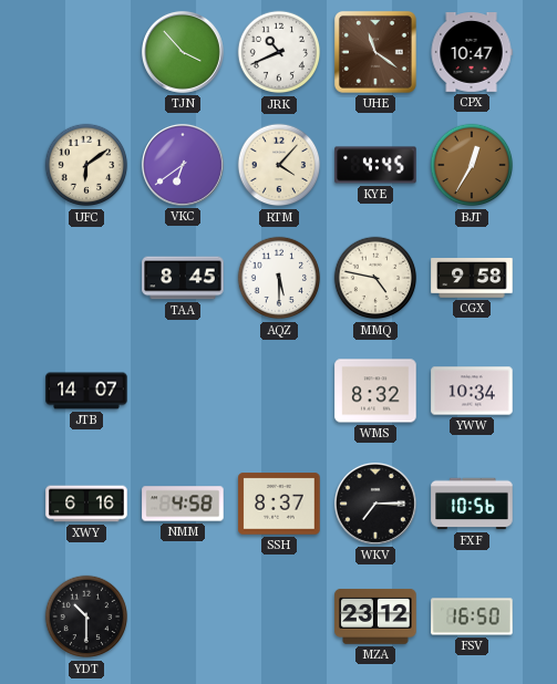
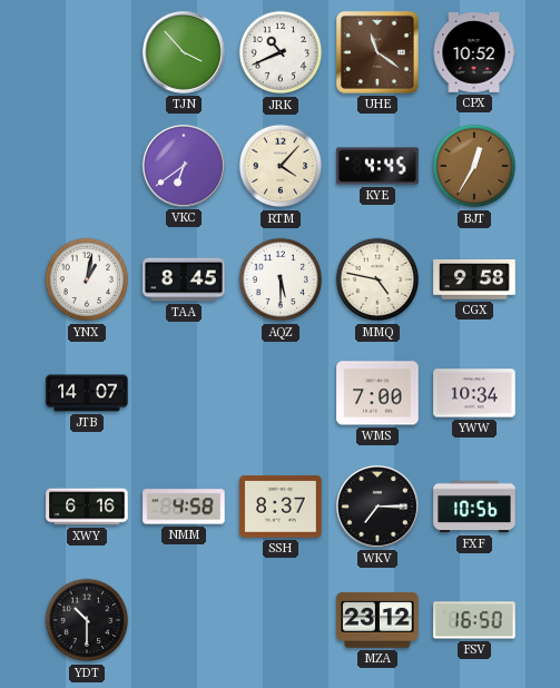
CPX: 10:47 -> 10:52
UFC: 6:09 -> none
YNX: none -> 1:02
WMS: 8:32 -> 7:00
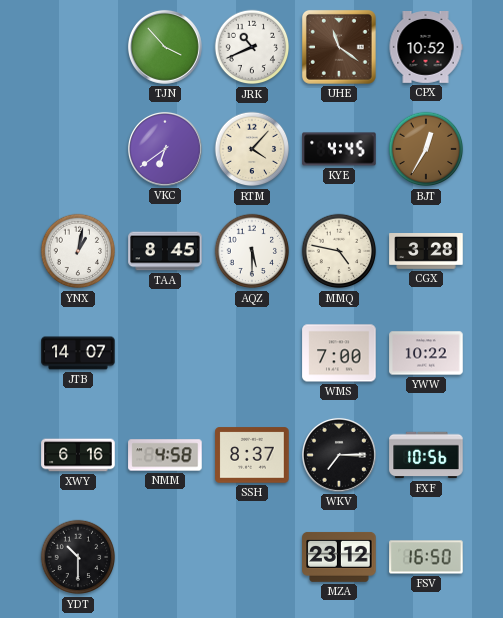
CGX: 9:58 -> 3:28
YWW: 10:34 -> 10:22
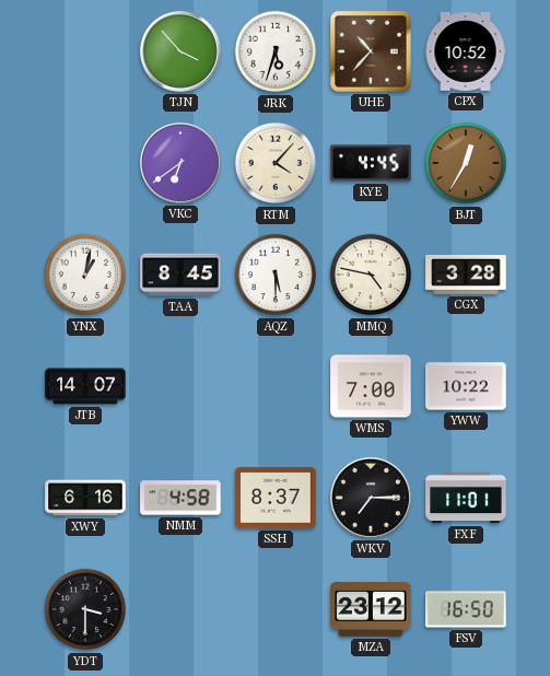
JRK: 10:41 -> 5:33
UHE: 11:21 -> 10:37
FXF: 10:56 -> 11:01
YDT: 10:30 -> 3:30
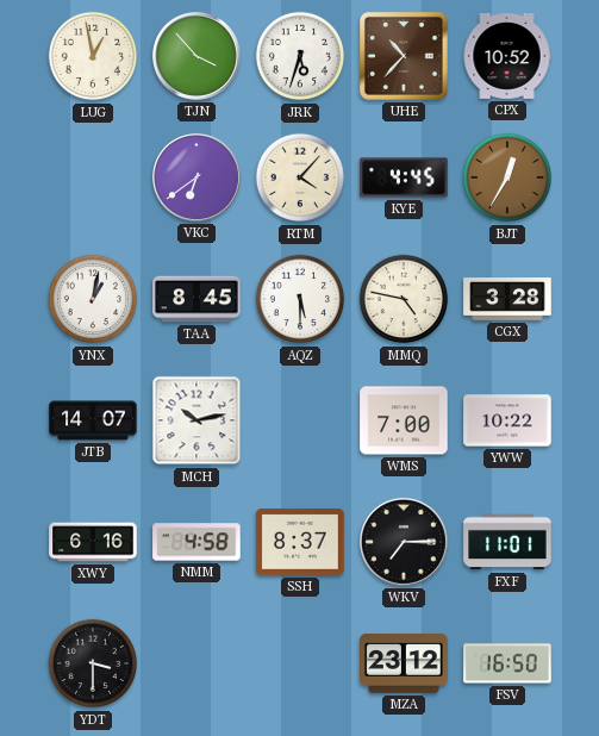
LUG: none -> 12:58
MCH: none -> 10:13
